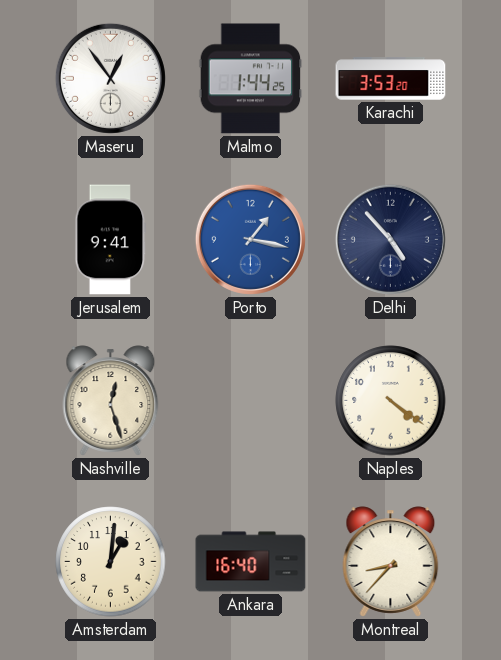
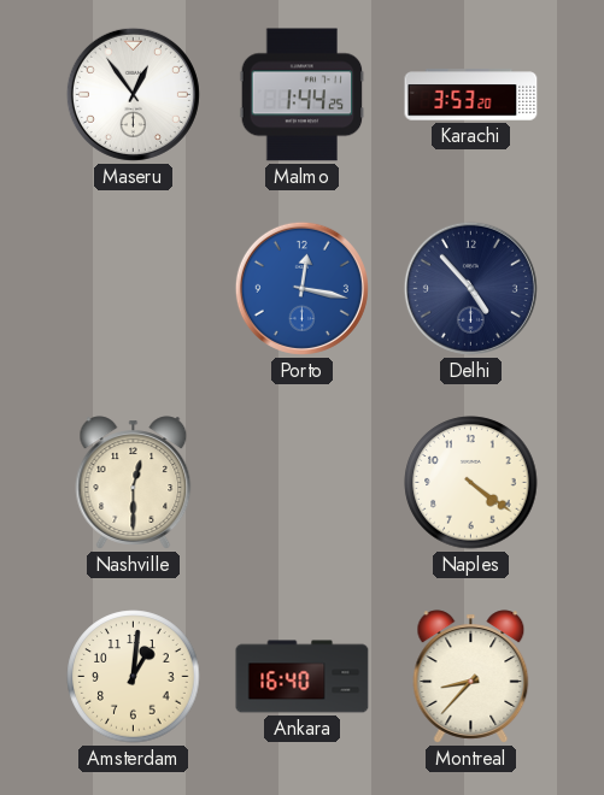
Jerusalem: 9:41 -> none
Porto: 1:17 -> 12:17
Nashville: 12:27 -> 12:30
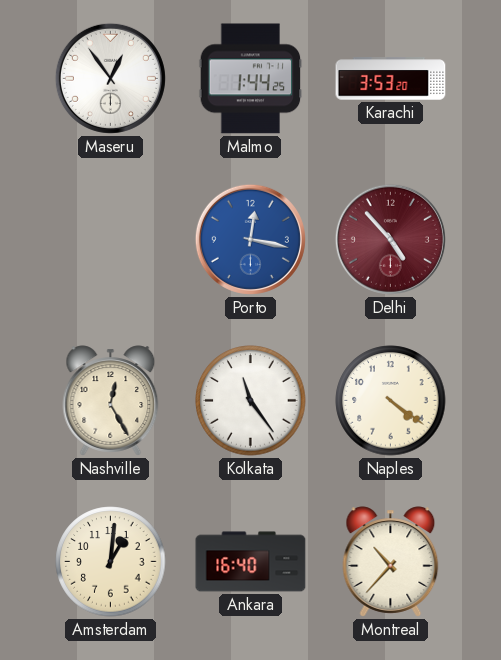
Delhi dial: navy -> burgundy
Nashville: 12:30 -> 12:25
Kolkata: none -> 11:24
Montreal: 8:37 -> 10:37
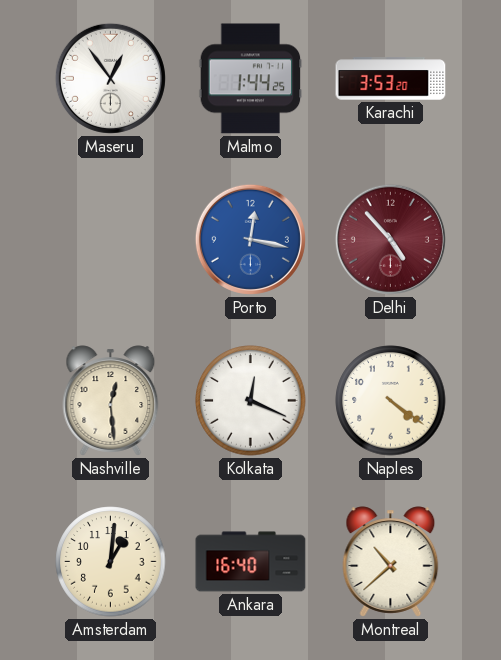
Nashville: 12:25 -> 12:29
Kolkata: 11:24 -> 12:19
Montreal: 10:37 -> 10:38
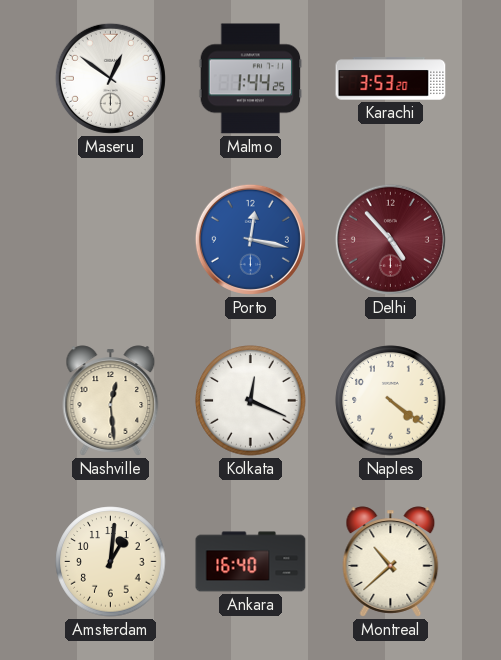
Maseru: 12:54 -> 12:51
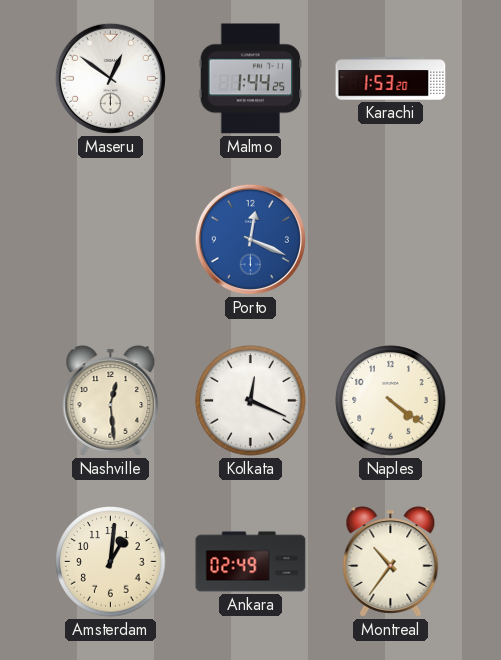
Karachi: 3:53 -> 1:53
Porto: 12:17 -> 12:19
Delhi: 4:53 -> none
Ankara: 16:40 -> 02:49
Montreal: 10:38 -> 10:36
